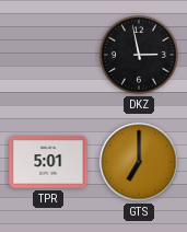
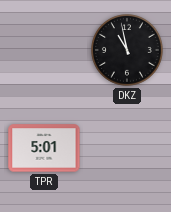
DKZ: 2:58 -> 10:58
GTS: 7:00 -> none
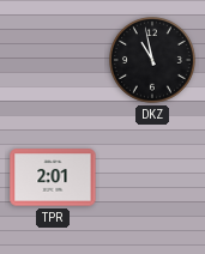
TPR: 5:01 -> 2:01
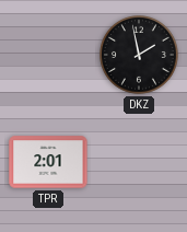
DKZ: 10:58 -> 1:58
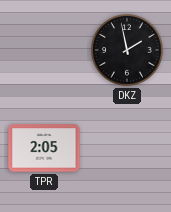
TPR: 2:01 -> 2:05
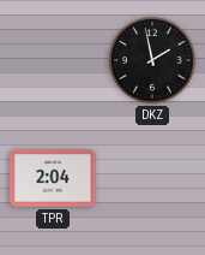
TPR: 2:05 -> 2:04
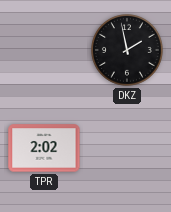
TPR: 2:04 -> 2:02
